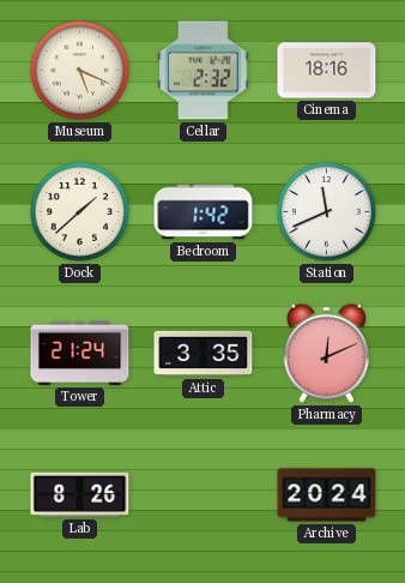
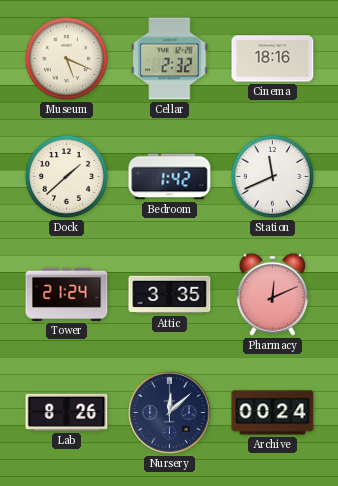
Nursery: none -> 12:08
Archive: 20:24 -> 00:24
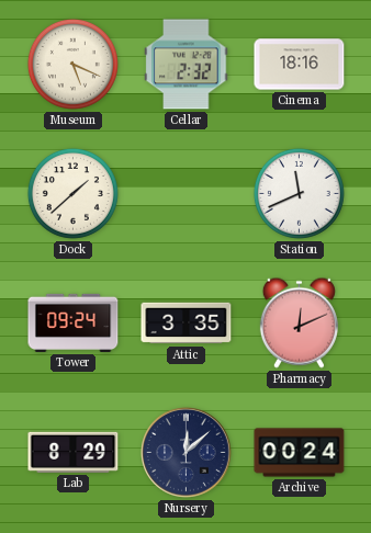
Bedroom: 1:42 -> none
Tower: 21:24 -> 09:24
Lab: 8:26 -> 8:29
